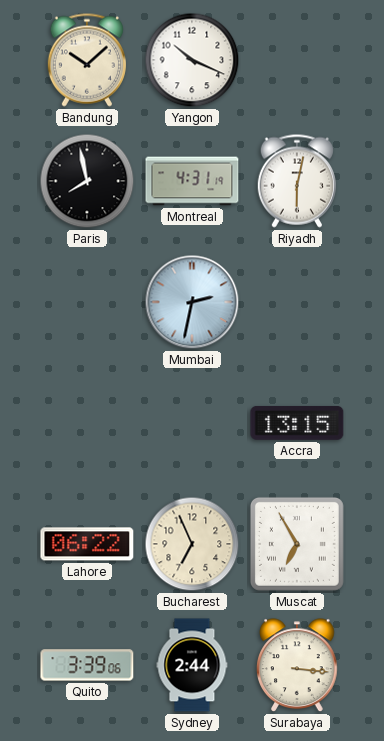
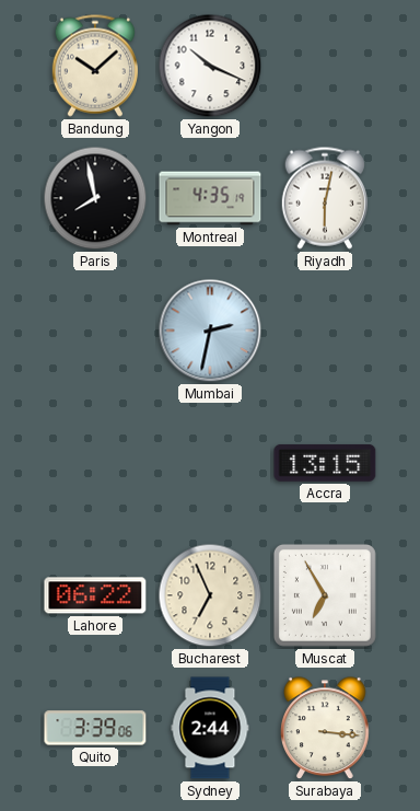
Montreal: 4:31 -> 4:35
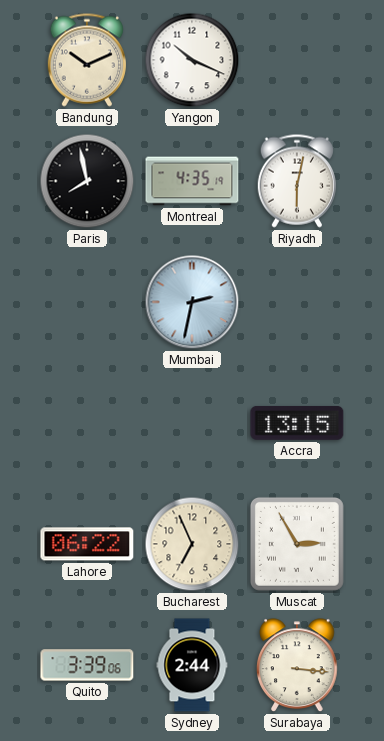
Bandung: 10:08 -> 10:11
Muscat: 6:55 -> 2:55
